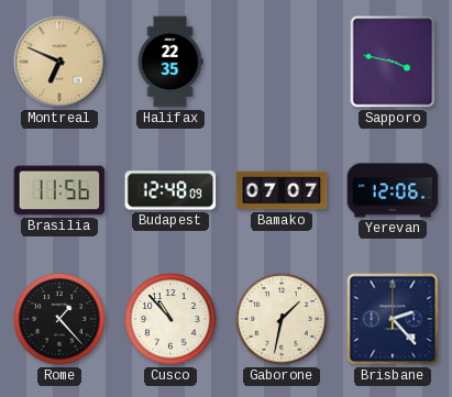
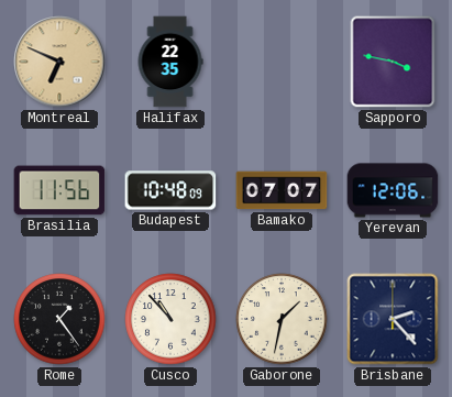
Budapest: 12:48 -> 10:48
Rome: 1:23 -> 1:24
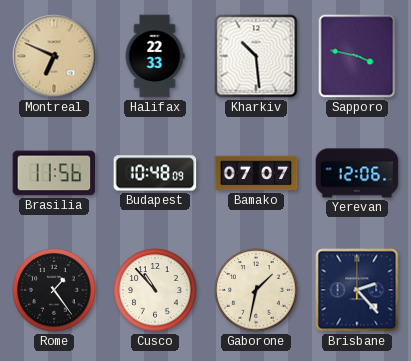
Halifax: 22:35 -> 22:33
Kharkiv: none -> 10:29
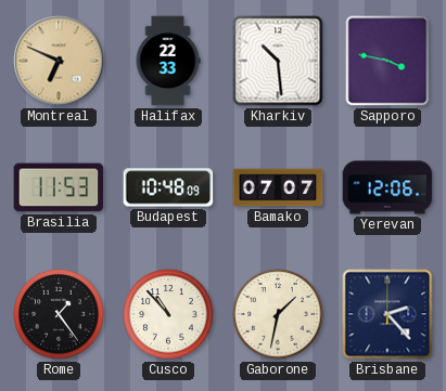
Brasilia: 11:56 -> 11:53
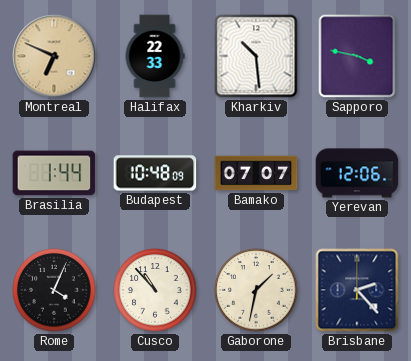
Brasilia: 11:53 -> 1:44
Rome: 1:24 -> 4:04
